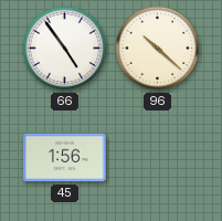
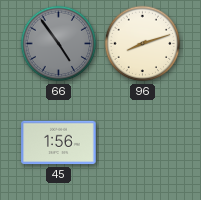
66 dial: white -> grey
96: 10:22 -> 8:12
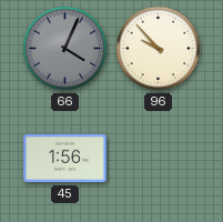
66: 4:54 -> 4:04
96: 8:12 -> 9:53
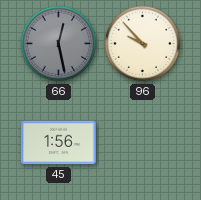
66: 4:04 -> 12:28
